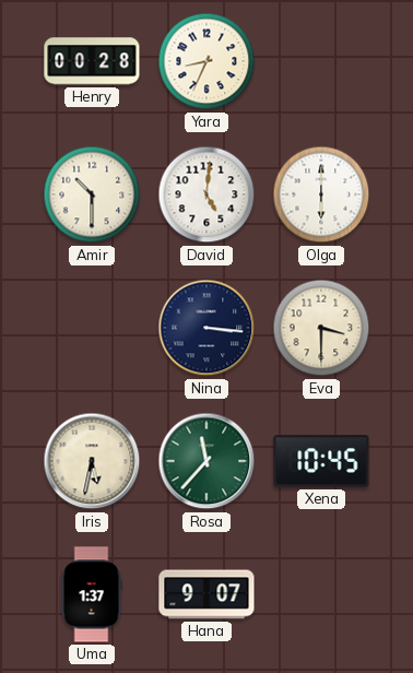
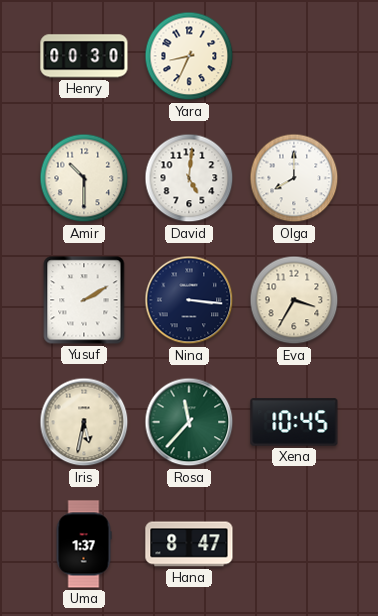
Henry: 00:28 -> 00:30
Olga: 6:00 -> 8:00
Yusuf: none -> 2:10
Eva: 3:30 -> 3:35
Hana: 9:07 -> 8:47
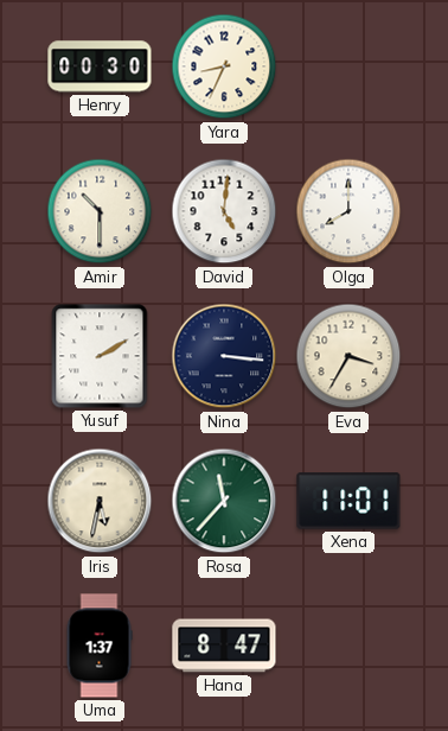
Xena: 10:45 -> 11:01
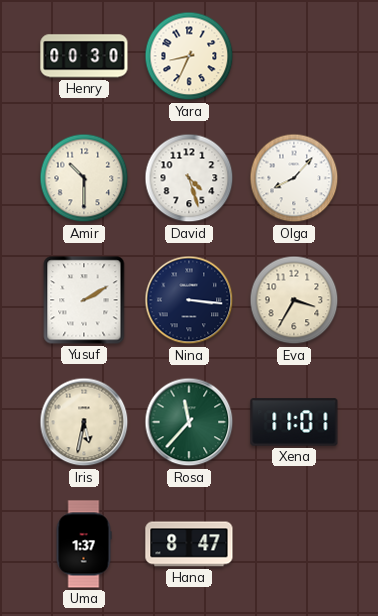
David: 5:01 -> 4:27
Olga: 8:00 -> 8:07
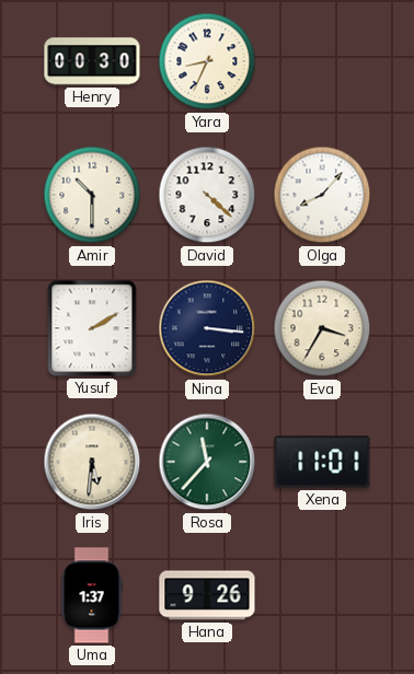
David: 4:27 -> 4:22
Iris: 5:32 -> 5:31
Hana: 8:47 -> 9:26
